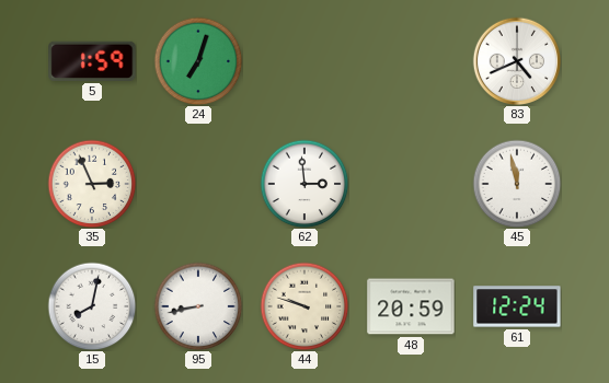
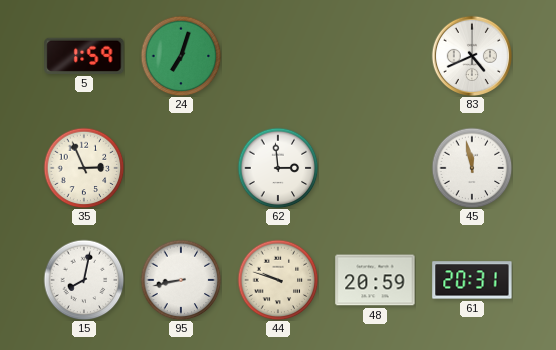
61: 12:24 -> 20:31
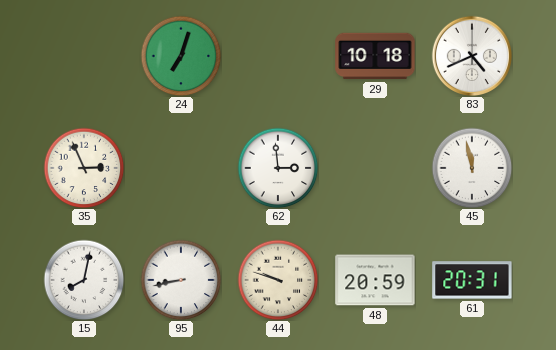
5: 1:59 -> none
29: none -> 10:18
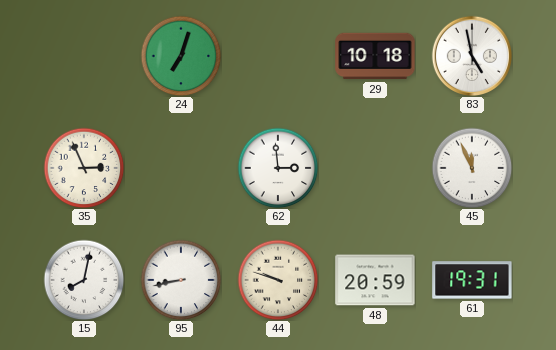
83: 4:41 -> 4:58
45: 11:58 -> 11:56
61: 20:31 -> 19:31
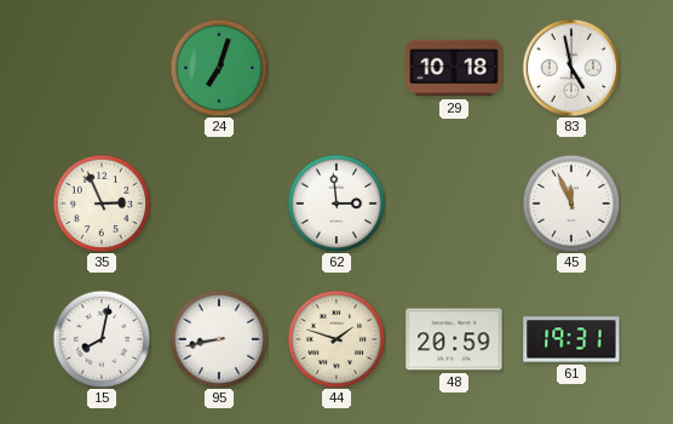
44: 9:48 -> 1:48
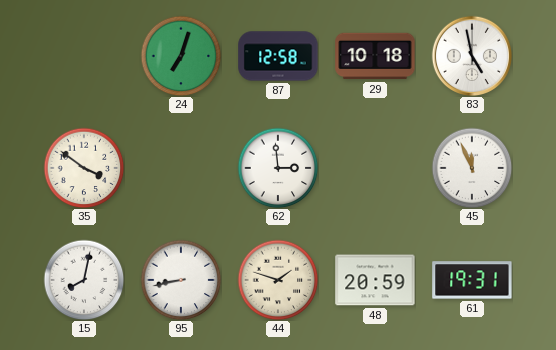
87: none -> 12:58
35: 2:56 -> 3:51
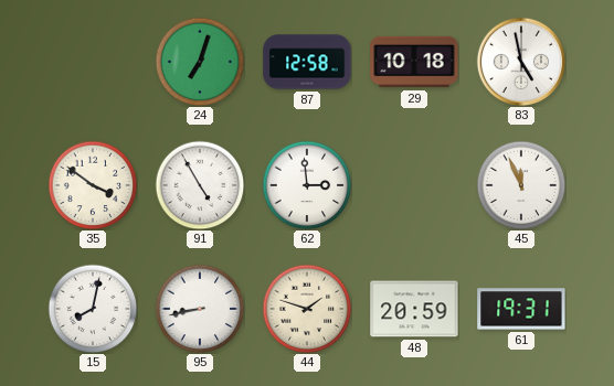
91: none -> 4:55
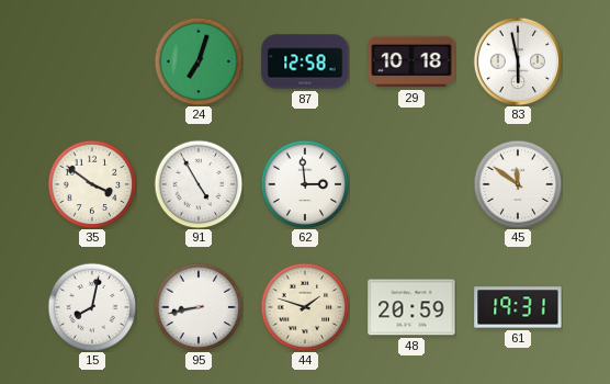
83: 4:58 -> 5:58
45: 11:56 -> 11:51
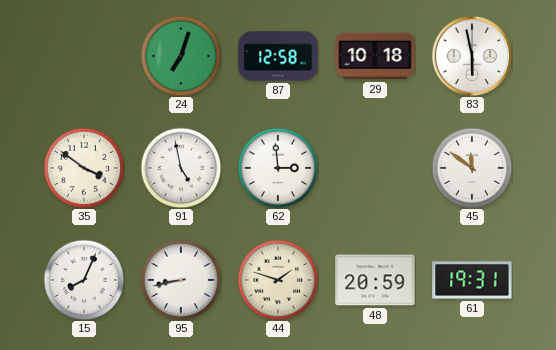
91: 4:55 -> 4:58
15: 8:02 -> 8:04
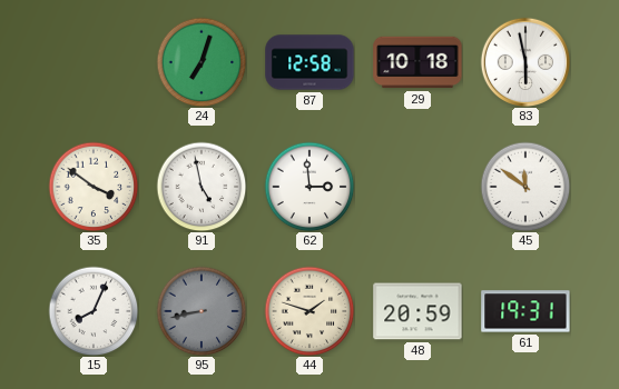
95 dial: white -> grey
